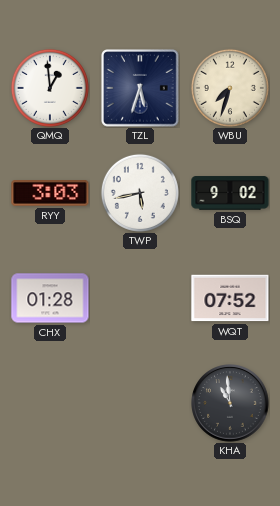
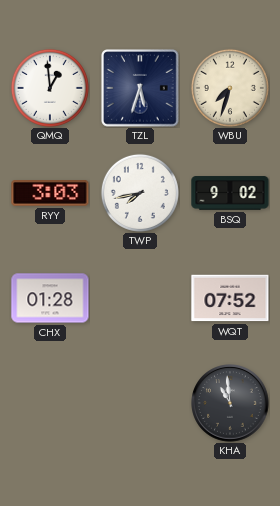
TWP: 5:43 -> 7:43
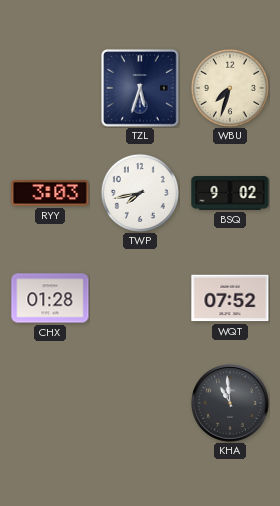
QMQ: 12:59 -> none
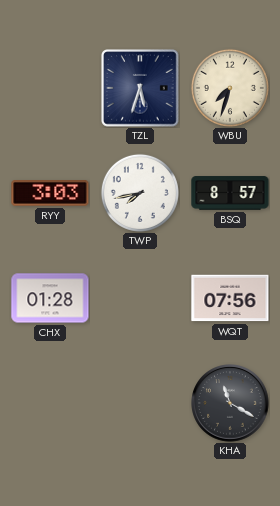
BSQ: 9:02 -> 8:57
WQT: 07:52 -> 07:56
KHA: 10:59 -> 11:20
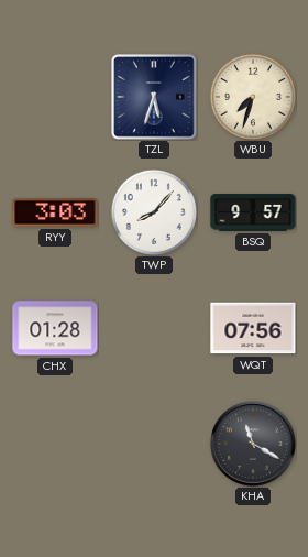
TWP: 7:43 -> 8:07
BSQ: 8:57 -> 9:57
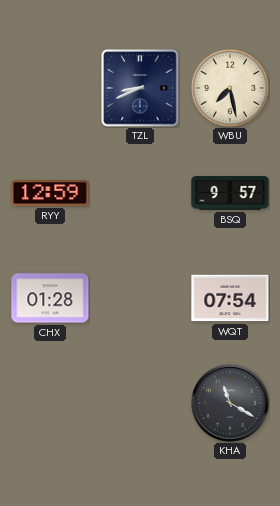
TZL: 5:33 -> 8:41
WBU: 7:33 -> 7:28
RYY: 3:03 -> 12:59
TWP: 8:07 -> none
WQT: 07:56 -> 07:54
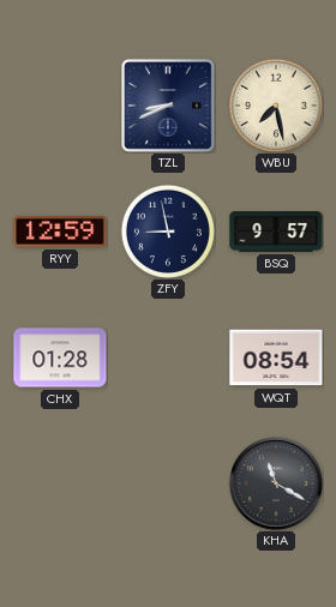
ZFY: none -> 8:58
WQT: 07:54 -> 08:54
